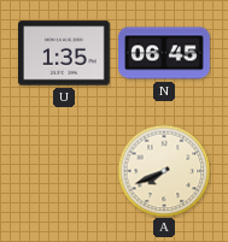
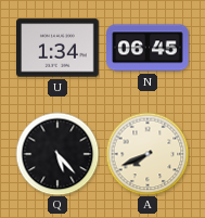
U: 1:35 -> 1:34
Q: none -> 5:23
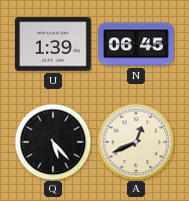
U: 1:34 -> 1:39
A: 7:41 -> 12:41
